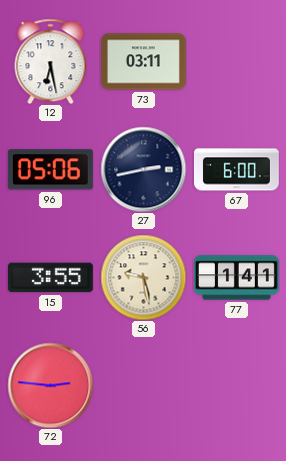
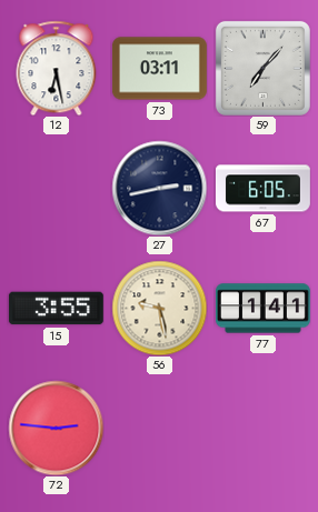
59: none -> 7:07
96: 05:06 -> none
67: 6:00 -> 6:05
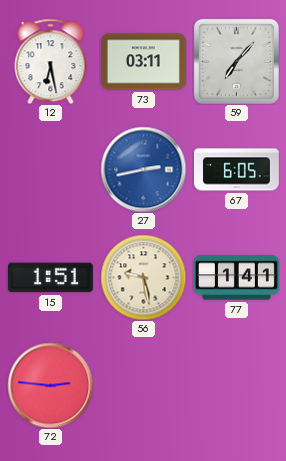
27 dial: navy -> blue
15: 3:55 -> 1:51
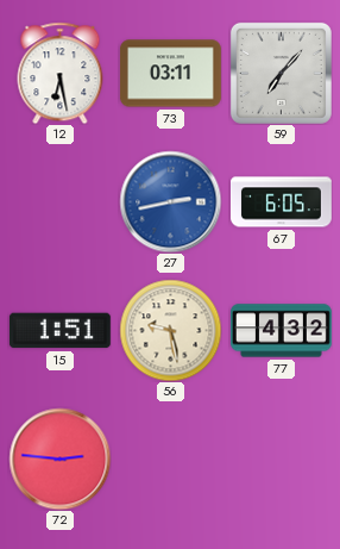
77: 1:41 -> 4:32
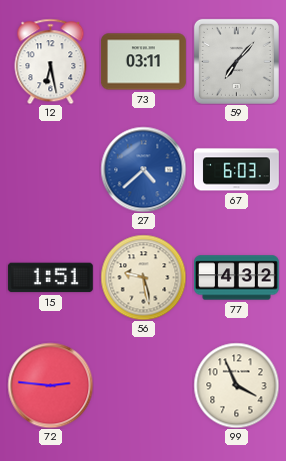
27: 2:43 -> 4:38
67: 6:05 -> 6:03
99: none -> 3:56
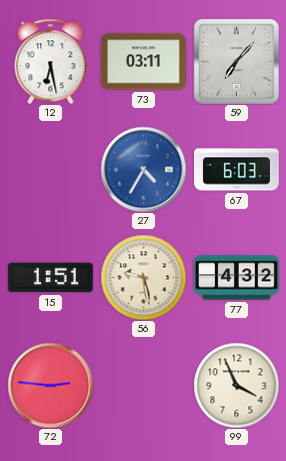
27: 4:38 -> 4:35
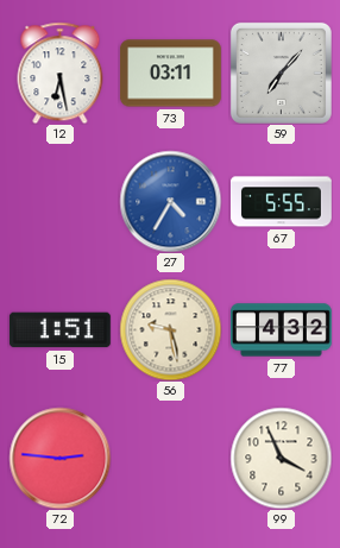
67: 6:03 -> 5:55
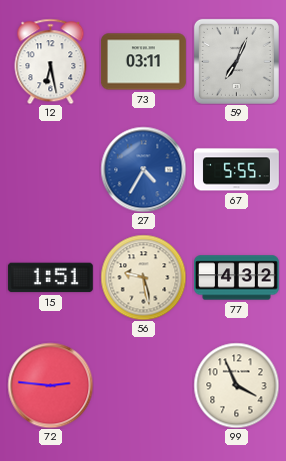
59: 7:07 -> 7:04
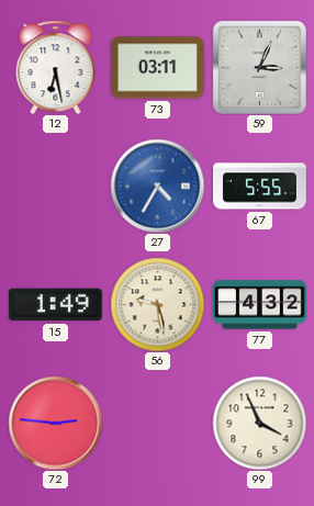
59: 7:04 -> 3:04
15: 1:51 -> 1:49
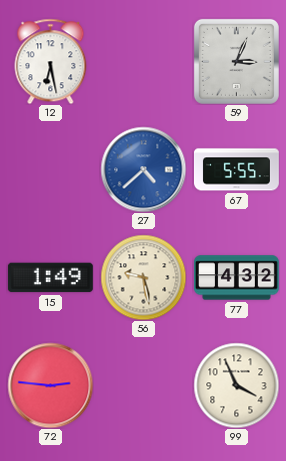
73: 03:11 -> none
27: 4:35 -> 4:38
